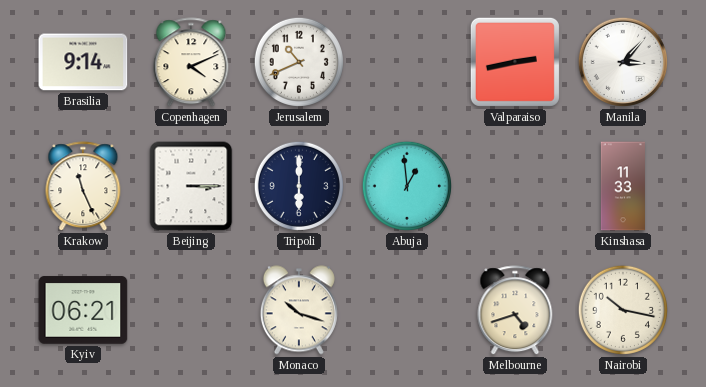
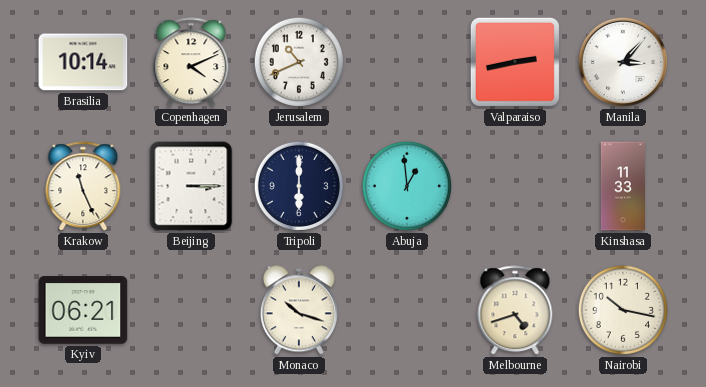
Brasilia: 9:14 -> 10:14
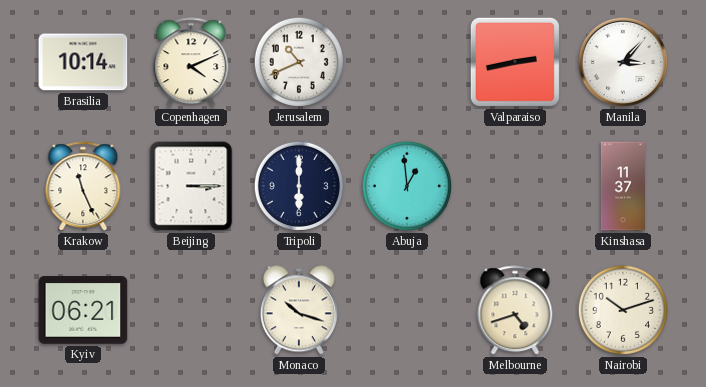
Kinshasa: 11:33 -> 11:37
Nairobi: 10:17 -> 10:12
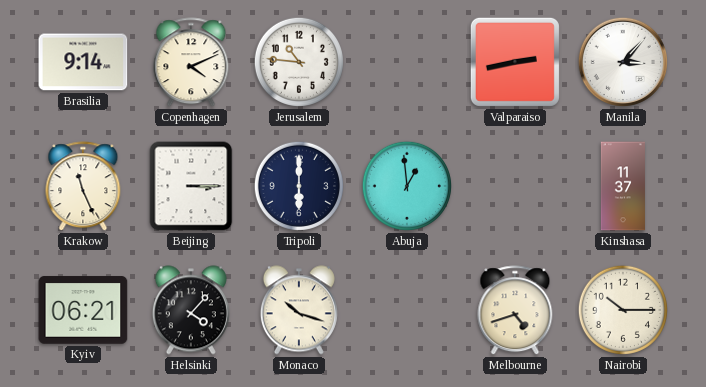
Brasilia: 10:14 -> 9:14
Jerusalem: 10:41 -> 10:46
Helsinki: none -> 4:07
Nairobi: 10:12 -> 10:15
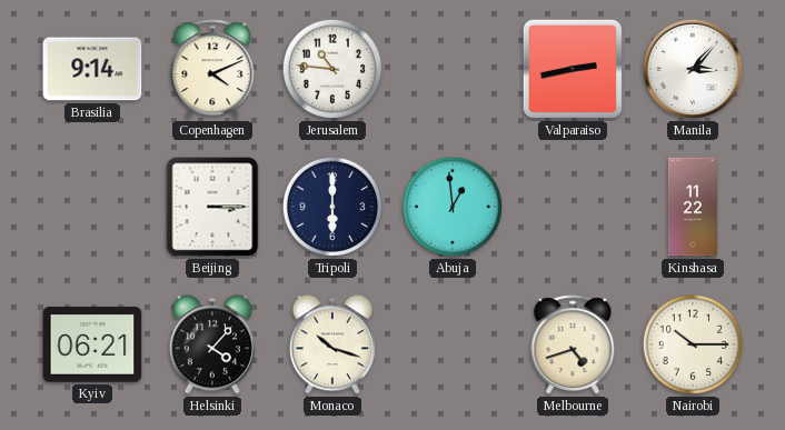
Krakow: 11:26 -> none
Kinshasa: 11:37 -> 11:22
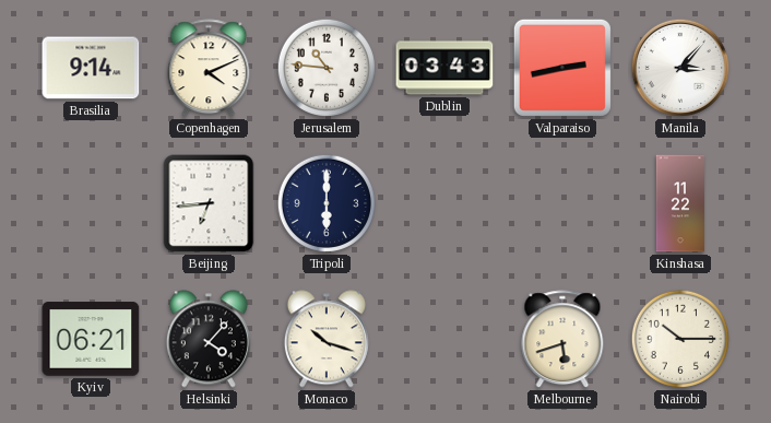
Dublin: none -> 03:43
Beijing: 3:15 -> 6:44
Abuja: 12:59 -> none
Melbourne: 4:42 -> 5:42
